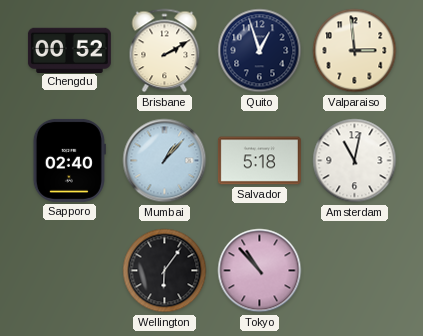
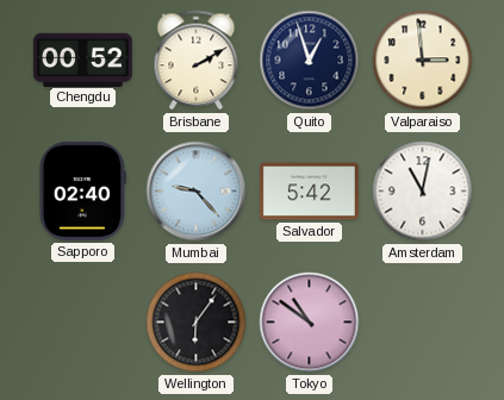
Mumbai: 1:07 -> 9:23
Salvador: 5:18 -> 5:42
Tokyo: 10:53 -> 10:51
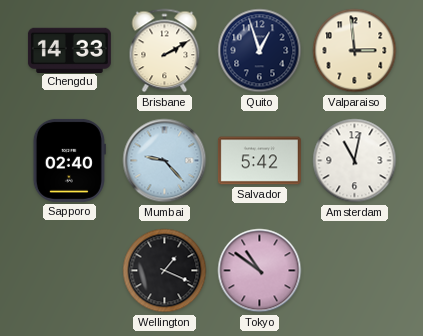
Chengdu: 00:52 -> 14:33
Wellington: 6:06 -> 1:19
